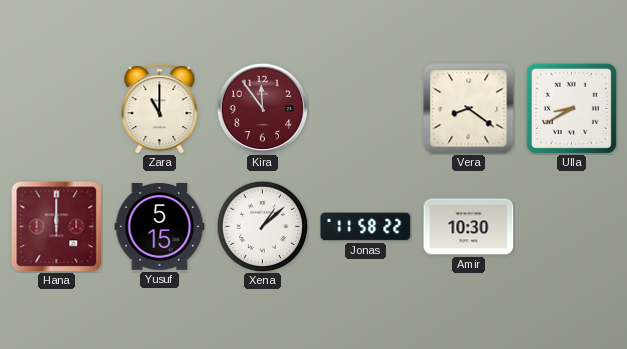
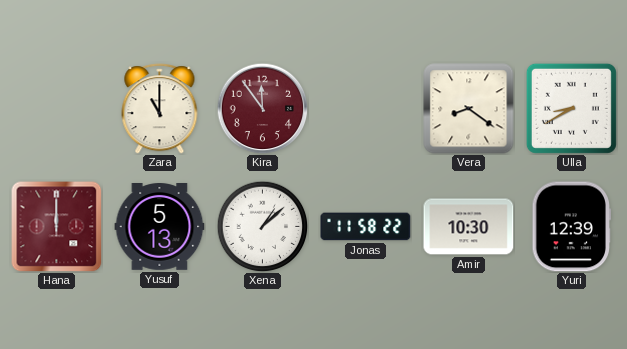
Yusuf: 5:15 -> 5:13
Yuri: none -> 12:39
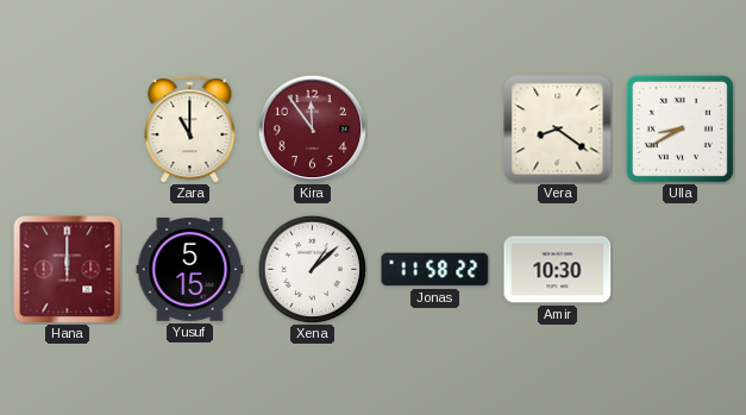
Yusuf: 5:13 -> 5:15
Yuri: 12:39 -> none
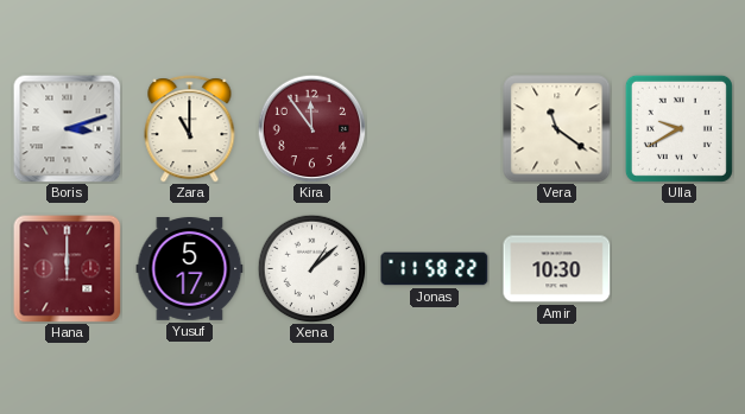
Boris: none -> 3:12
Vera: 8:21 -> 11:21
Ulla: 8:40 -> 9:40
Yusuf: 5:15 -> 5:17
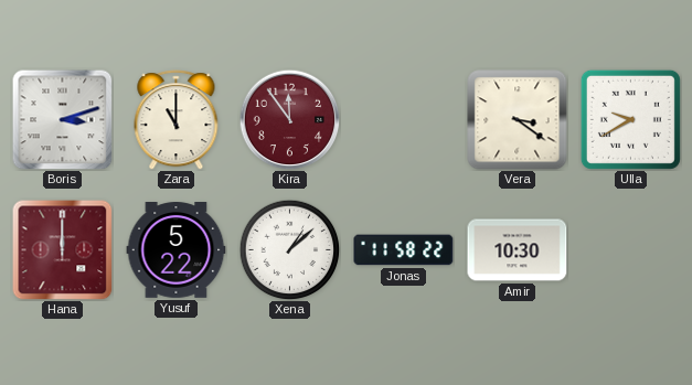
Vera: 11:21 -> 3:21
Yusuf: 5:17 -> 5:22
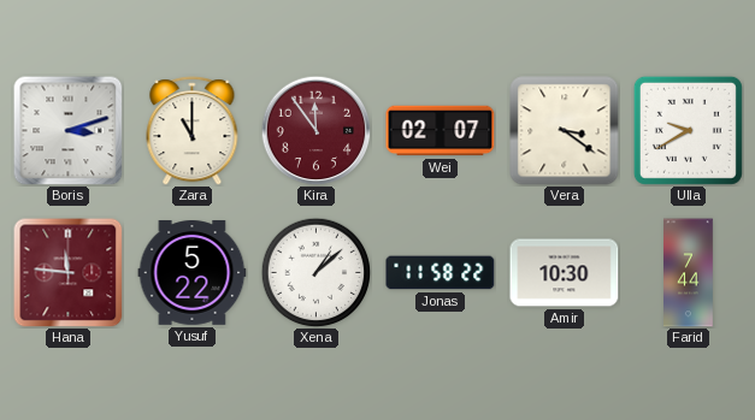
Wei: none -> 02:07
Hana: 12:00 -> 11:46
Farid: none -> 7:44
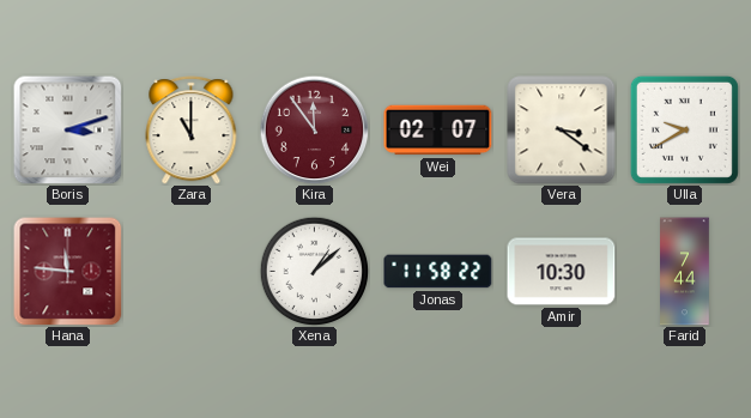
Yusuf: 5:22 -> none
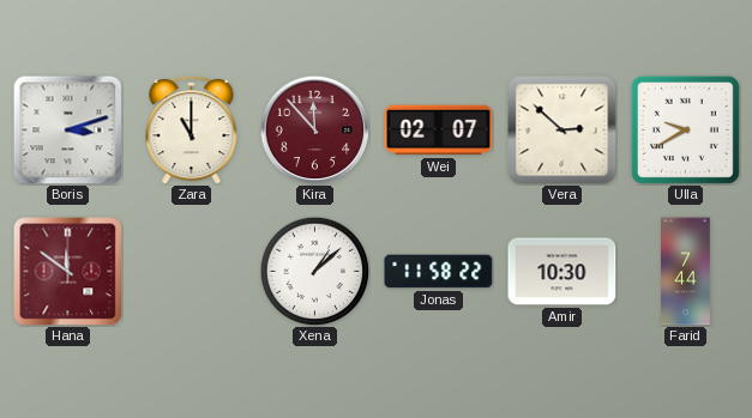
Kira: 11:54 -> 11:53
Vera: 3:21 -> 2:52
Hana: 11:46 -> 11:51
